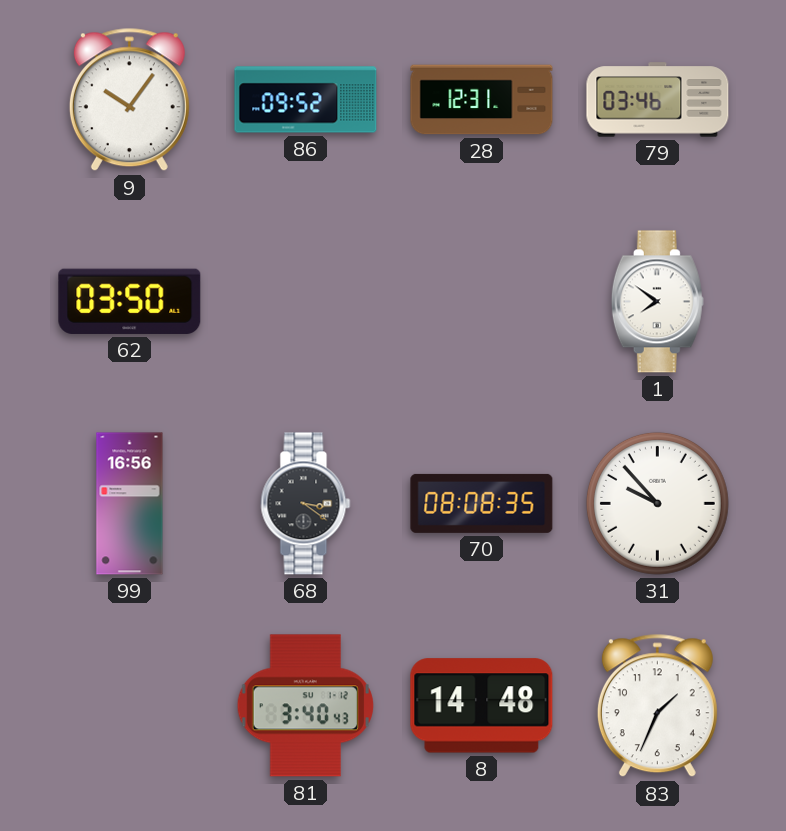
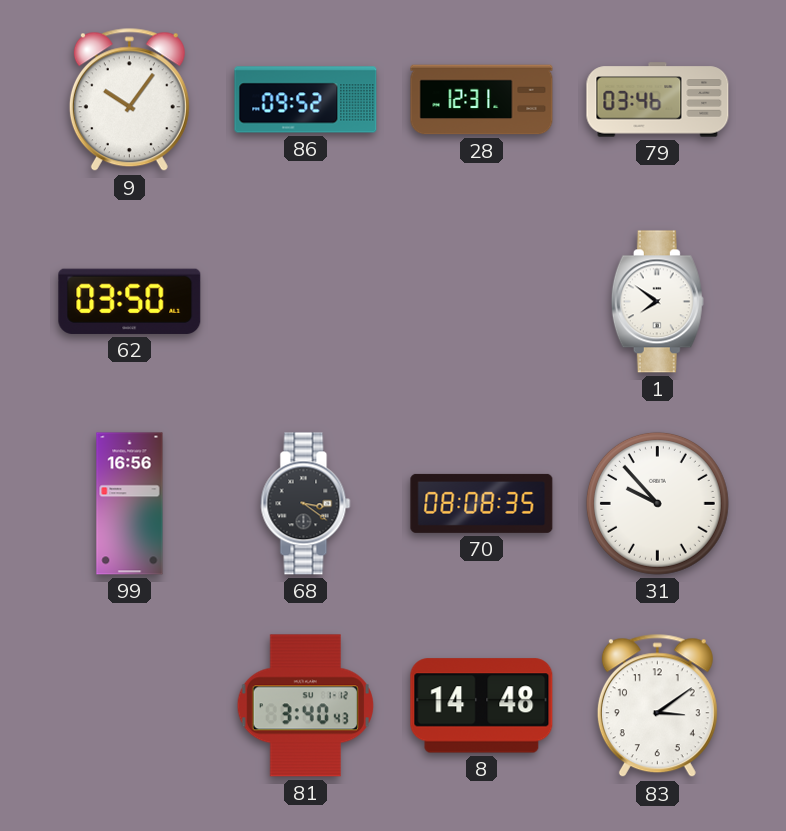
83: 1:34 -> 3:09
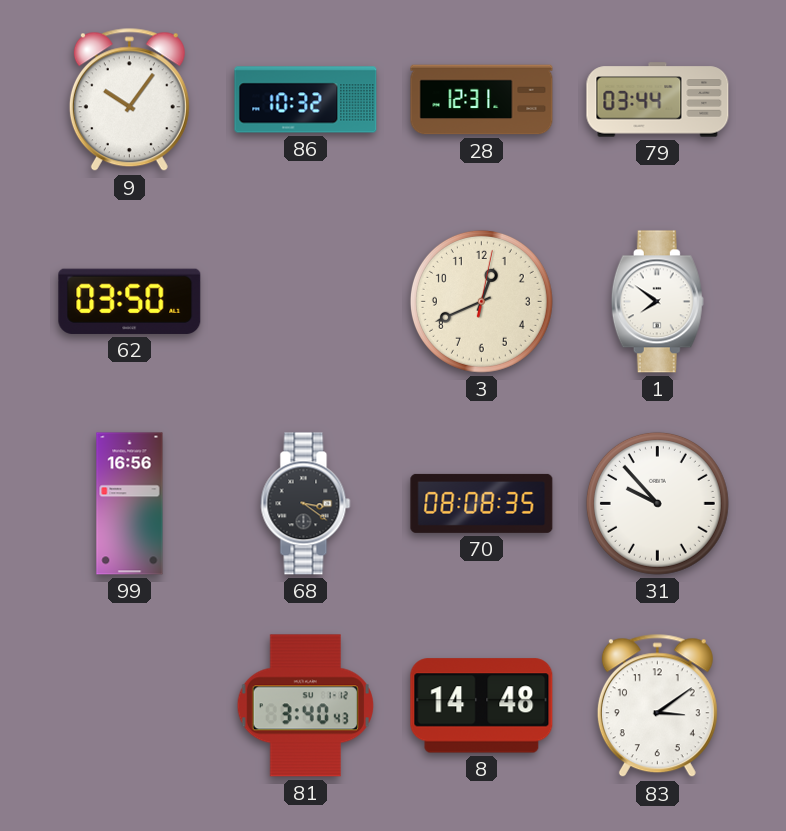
86: 09:52 -> 10:32
79: 03:46 -> 03:44
3: none -> 12:41
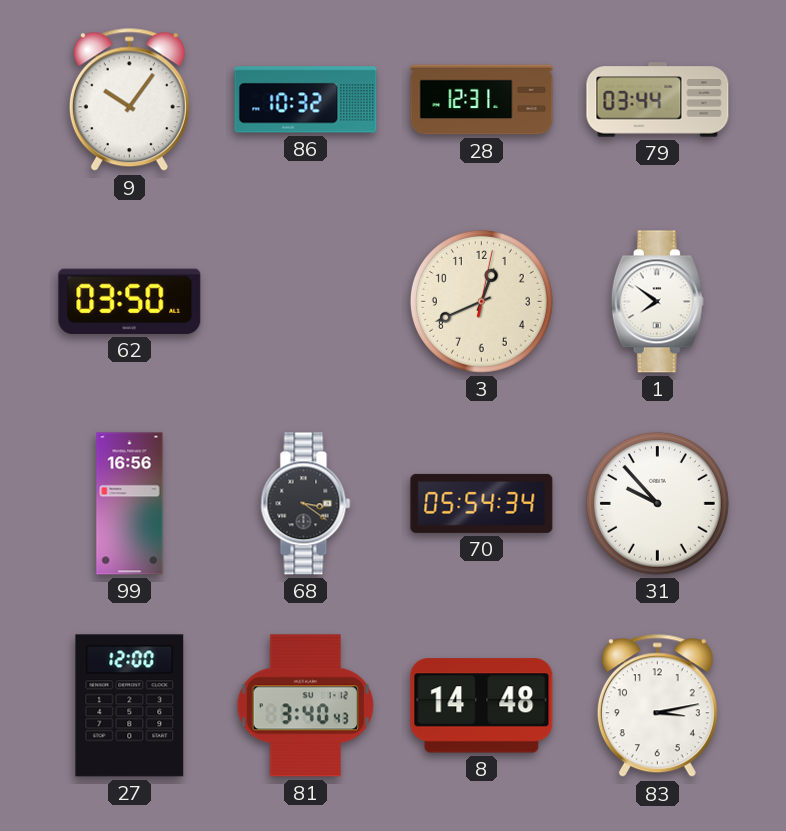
70: 08:08 -> 05:54
27: none -> 12:00
83: 3:09 -> 3:13
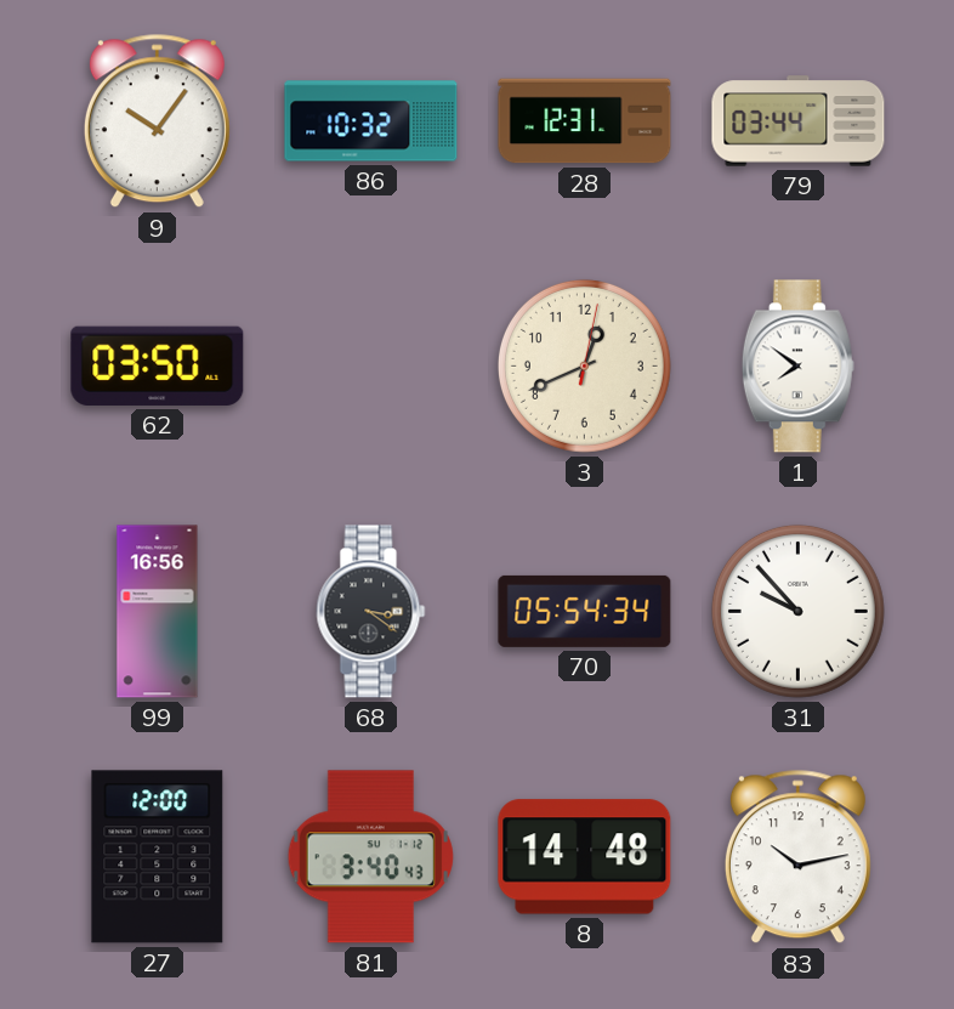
83: 3:13 -> 10:13
